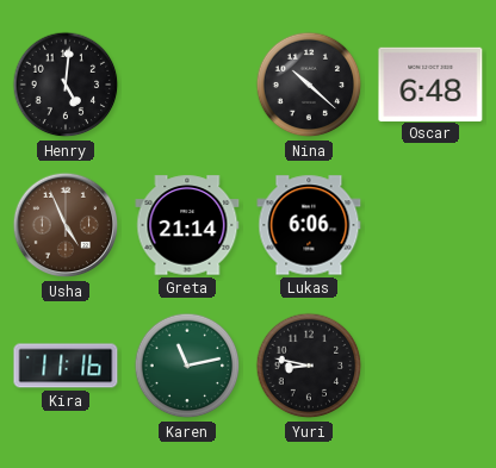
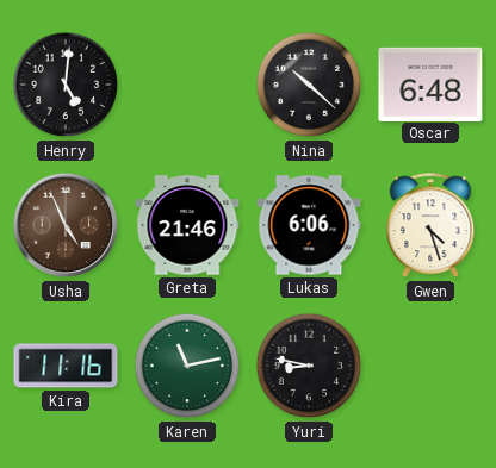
Greta: 21:14 -> 21:46
Gwen: none -> 4:27
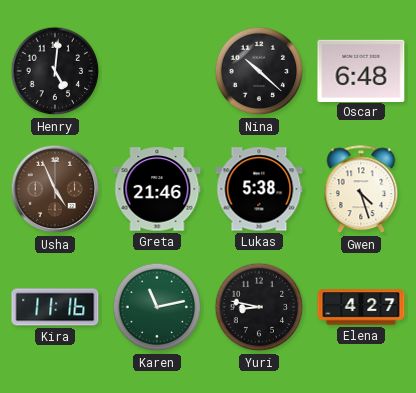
Lukas: 6:06 -> 5:38
Elena: none -> 4:27
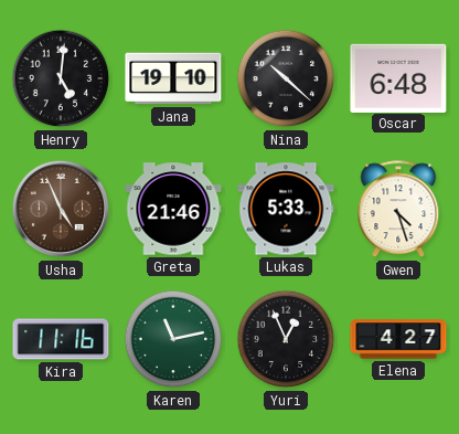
Jana: none -> 19:10
Lukas: 5:38 -> 5:33
Yuri: 8:47 -> 12:56
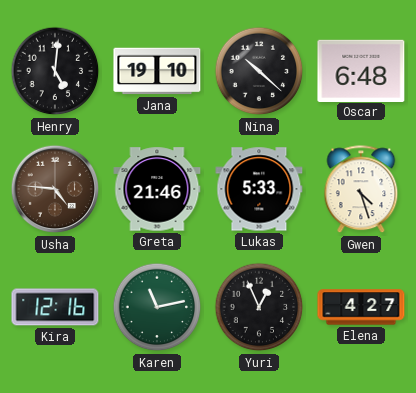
Usha: 4:56 -> 4:46
Kira: 11:16 -> 12:16
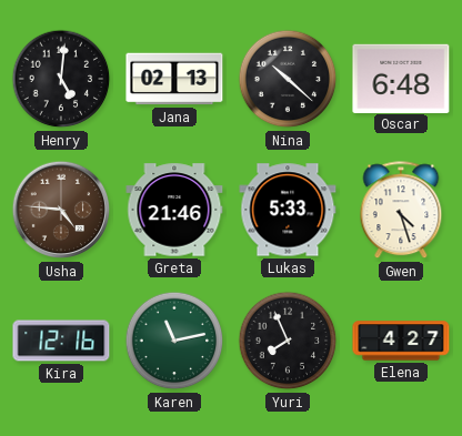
Jana: 19:10 -> 02:13
Yuri: 12:56 -> 7:56
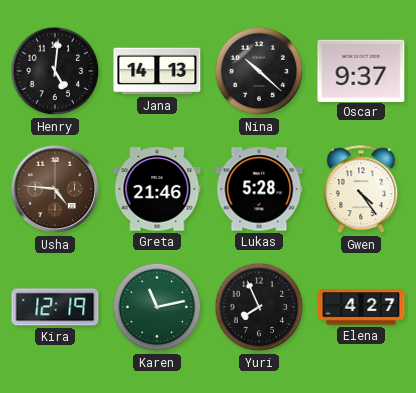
Jana: 02:13 -> 14:13
Oscar: 6:48 -> 9:37
Lukas: 5:33 -> 5:28
Gwen: 4:27 -> 4:24
Kira: 12:16 -> 12:19
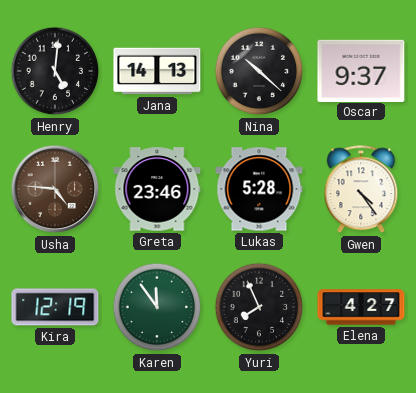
Greta: 21:46 -> 23:46
Karen: 11:13 -> 11:54
